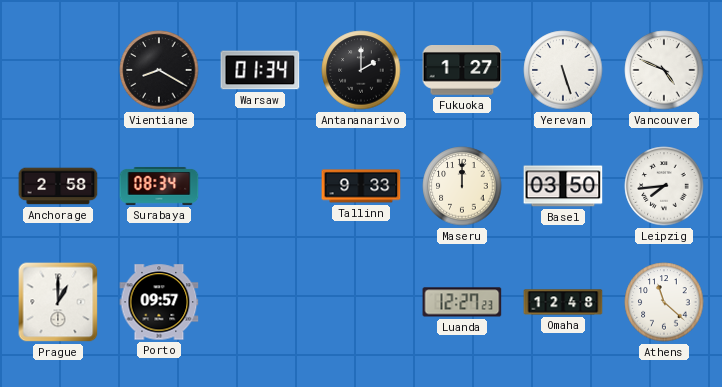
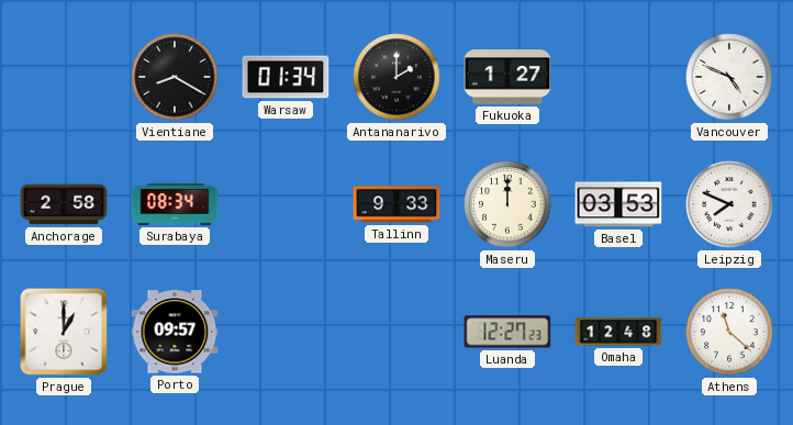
Yerevan: 5:27 -> none
Basel: 03:50 -> 03:53
Leipzig: 7:44 -> 7:49
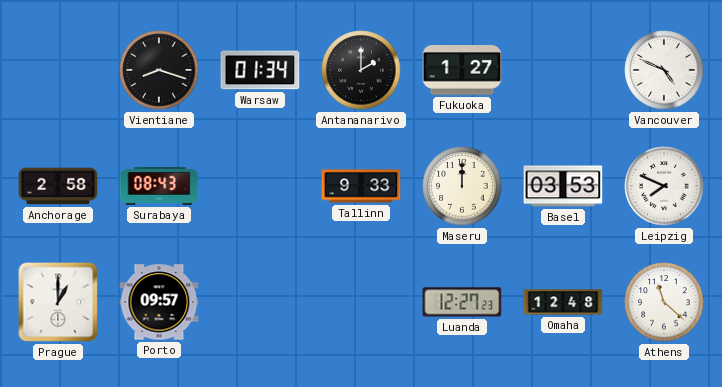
Vientiane: 8:20 -> 8:18
Surabaya: 08:34 -> 08:43
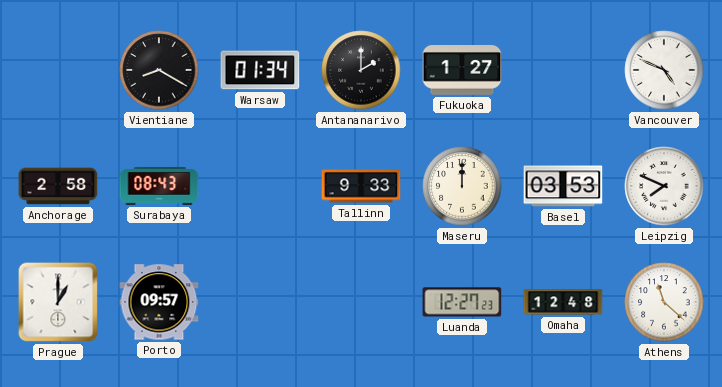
Vientiane: 8:18 -> 8:20
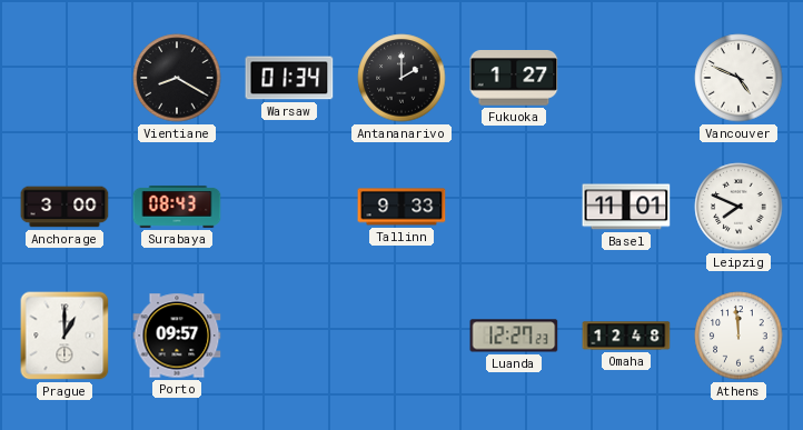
Anchorage: 2:58 -> 3:00
Maseru: 12:00 -> none
Basel: 03:53 -> 11:01
Athens: 11:22 -> 11:59
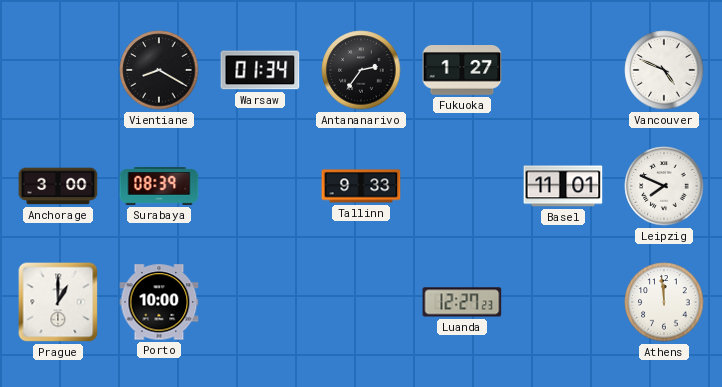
Antananarivo: 2:00 -> 2:36
Surabaya: 08:43 -> 08:39
Porto: 09:57 -> 10:00
Omaha: 12:48 -> none
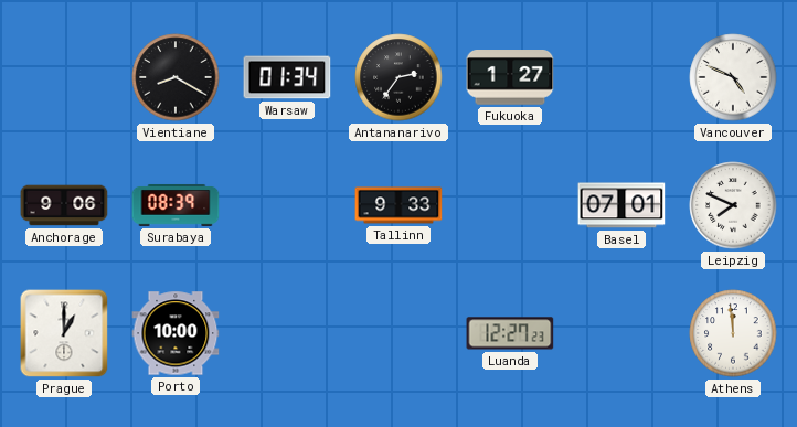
Anchorage: 3:00 -> 9:06
Basel: 11:01 -> 07:01
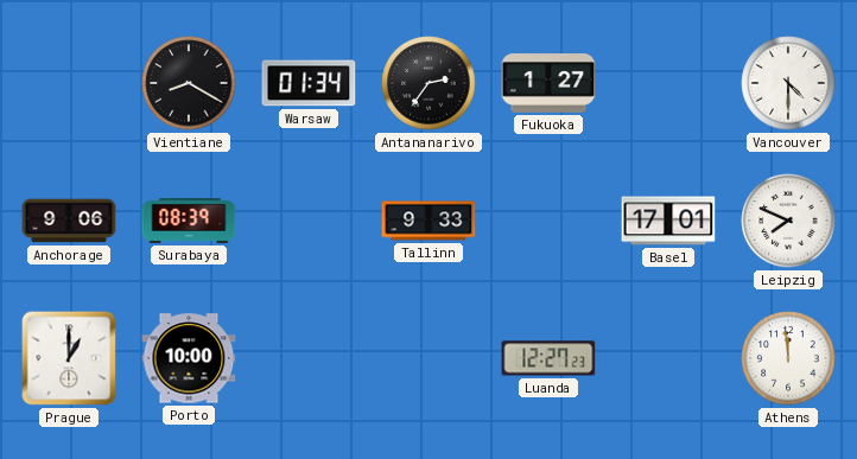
Vancouver: 4:49 -> 4:30
Basel: 07:01 -> 17:01
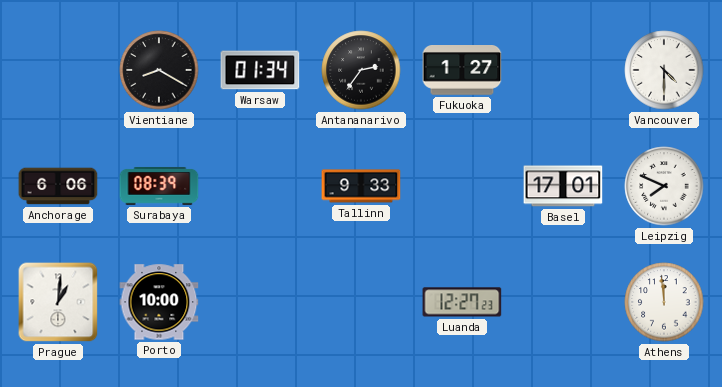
Anchorage: 9:06 -> 6:06
Prague: 1:00 -> 1:01
